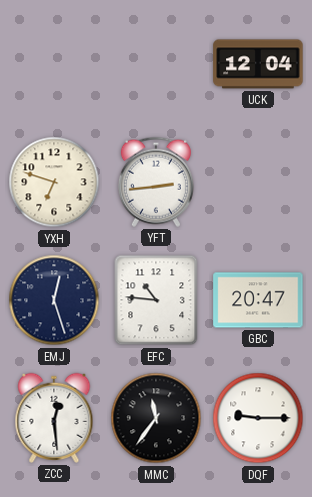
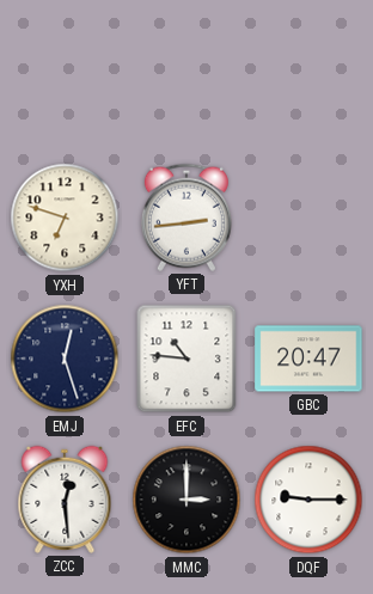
UCK: 12:04 -> none
MMC: 11:36 -> 3:00
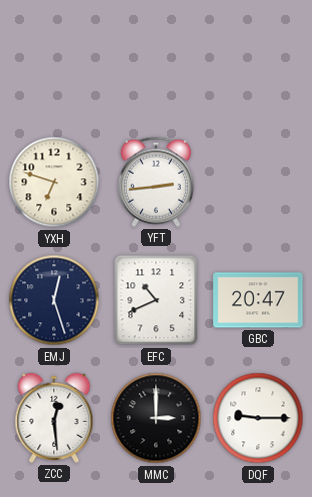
EFC: 10:46 -> 10:41
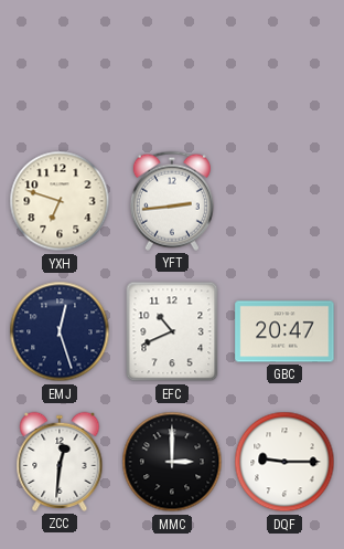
ZCC: 12:29 -> 12:31
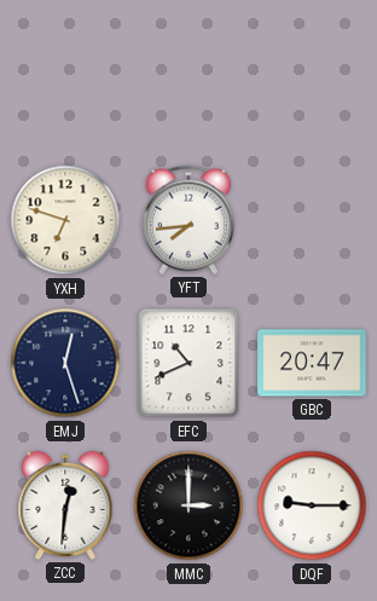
YFT: 2:44 -> 7:44
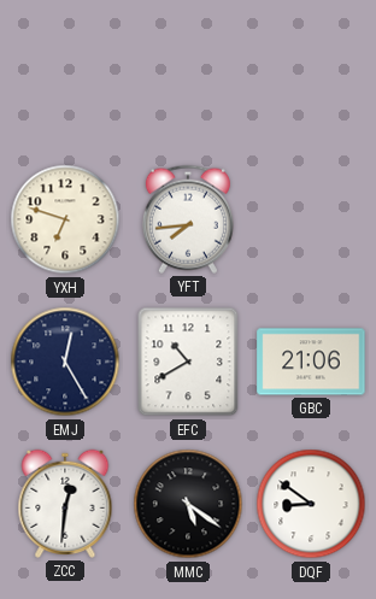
EMJ: 12:27 -> 12:25
EFC: 10:41 -> 10:40
GBC: 20:47 -> 21:06
MMC: 3:00 -> 5:21
DQF: 9:15 -> 8:51
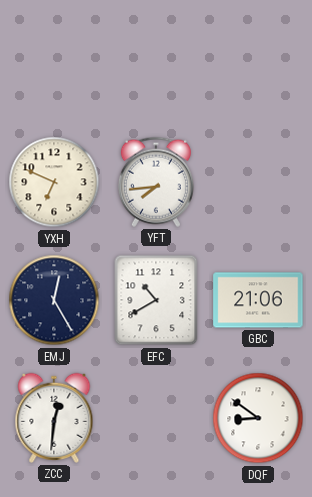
YXH: 6:48 -> 6:49
MMC: 5:21 -> none
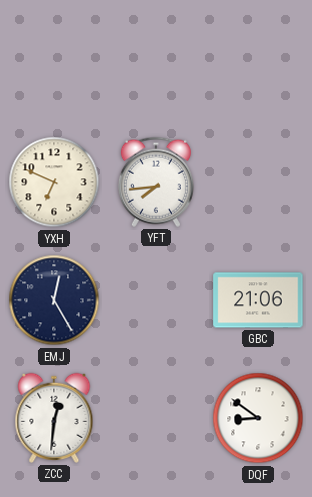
EFC: 10:40 -> none
